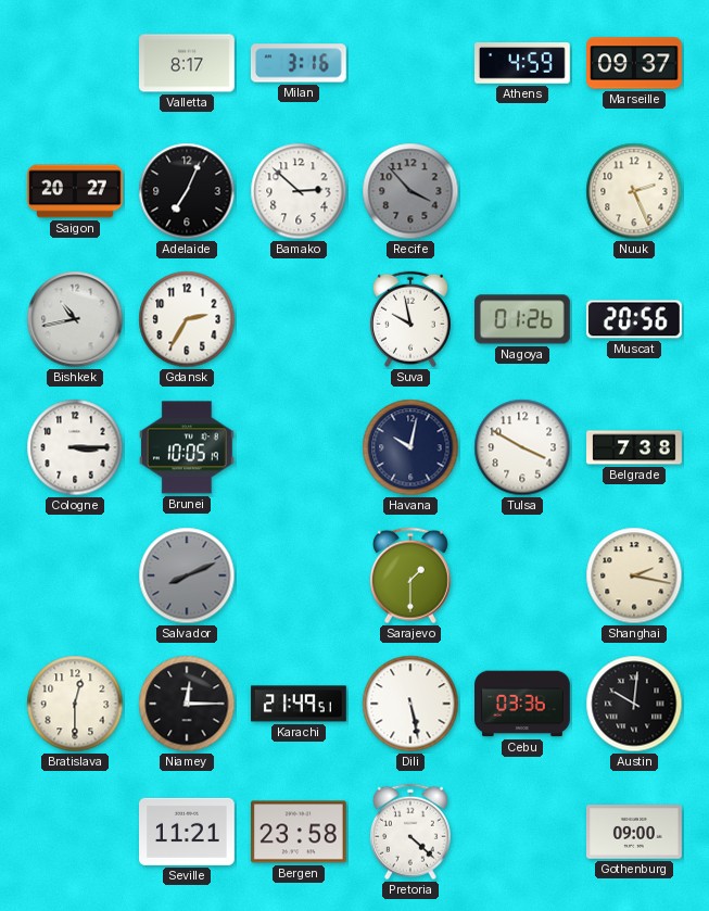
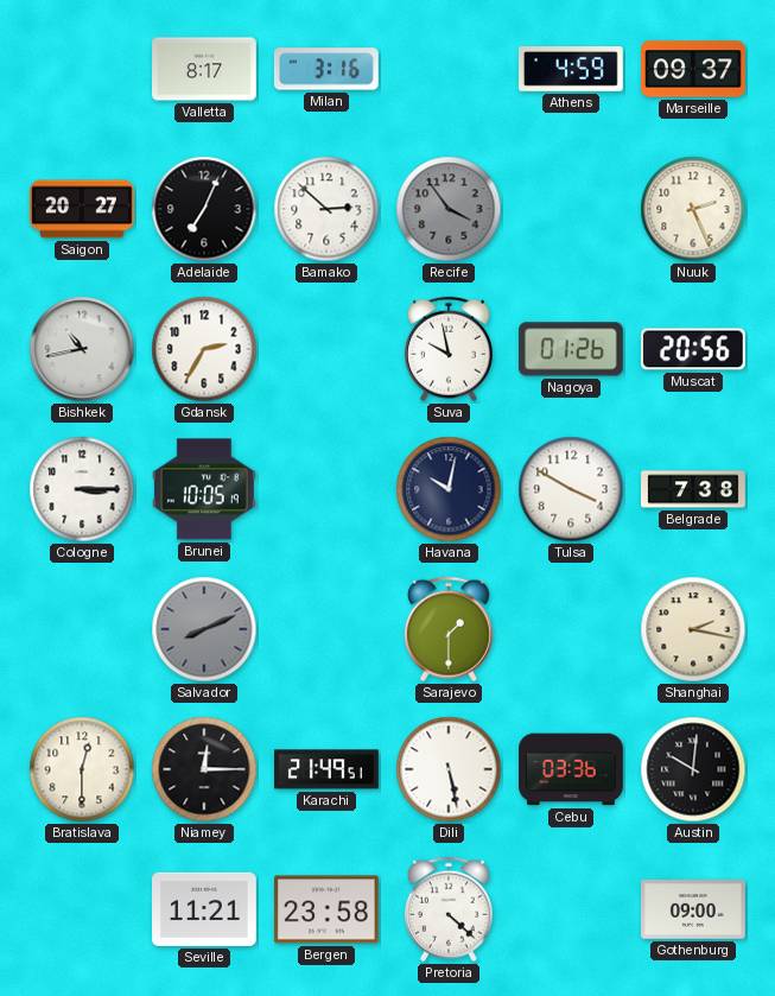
Recife: 3:53 -> 3:54
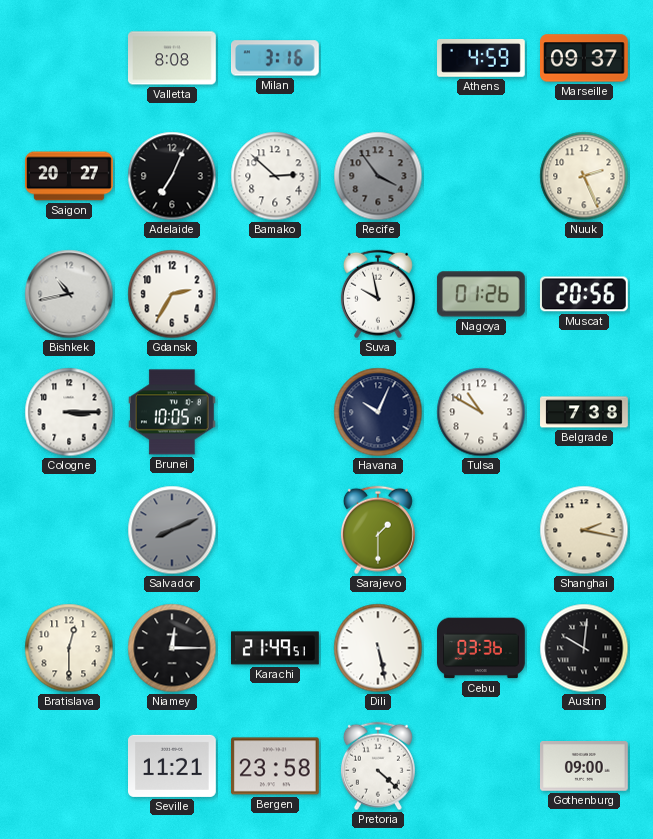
Valletta: 8:17 -> 8:08
Havana: 10:02 -> 10:04
Tulsa: 3:50 -> 10:50
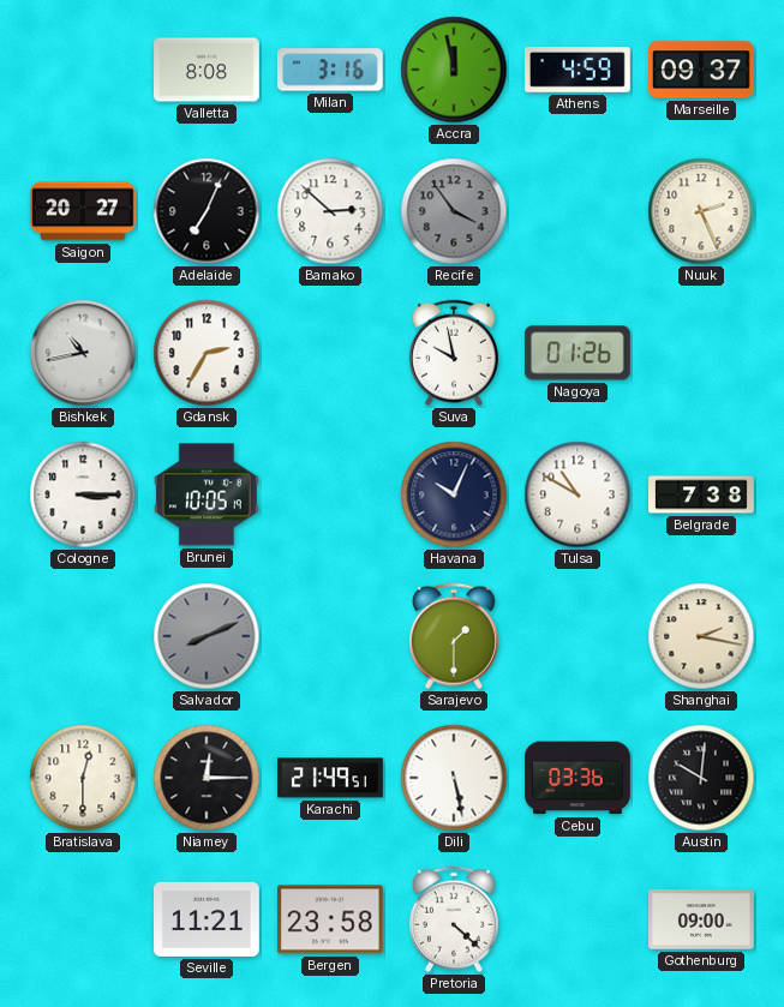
Accra: none -> 11:58
Muscat: 20:56 -> none
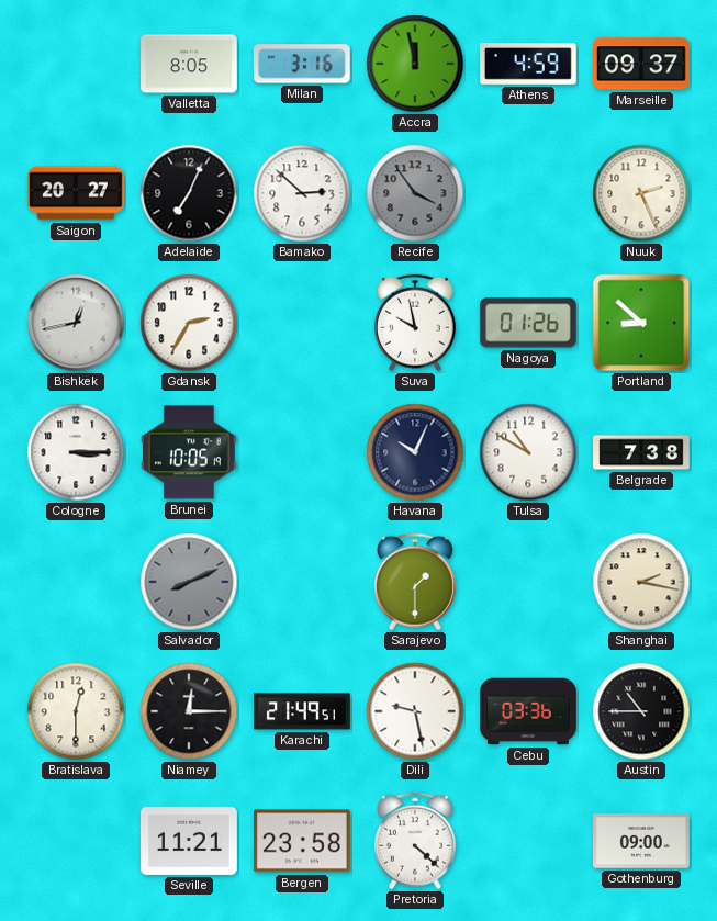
Valletta: 8:08 -> 8:05
Bishkek: 10:43 -> 12:43
Portland: none -> 8:52
Dili: 5:28 -> 9:28
Austin: 10:01 -> 10:45
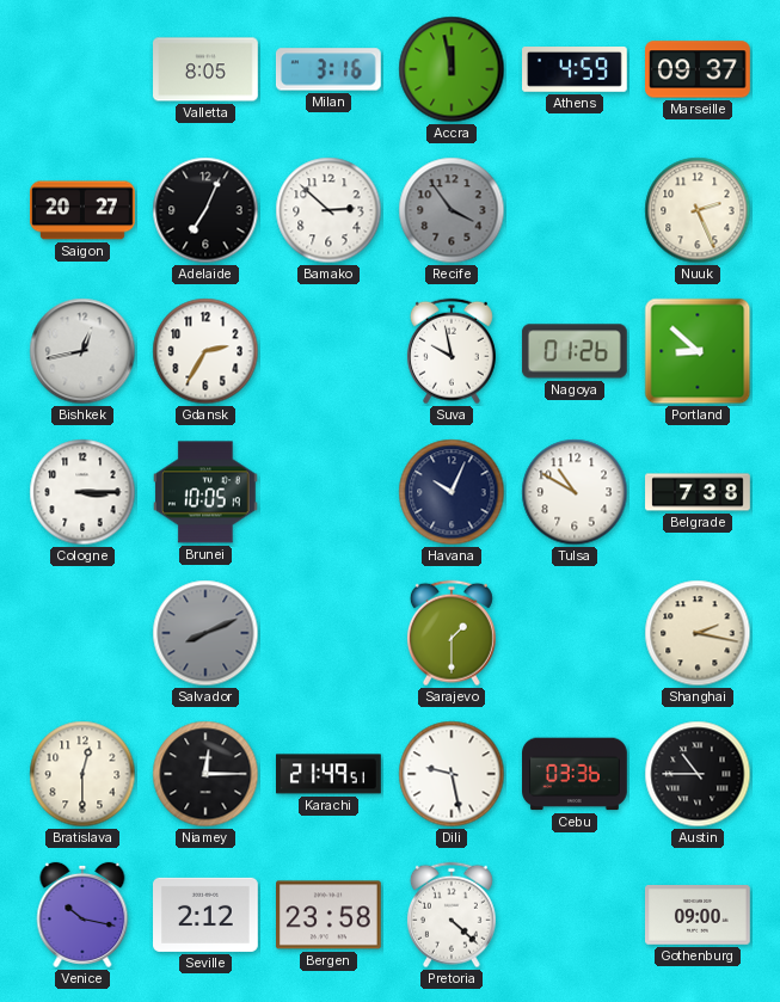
Venice: none -> 10:17
Seville: 11:21 -> 2:12
